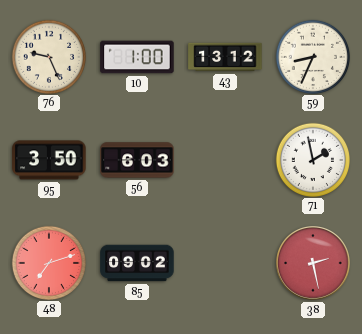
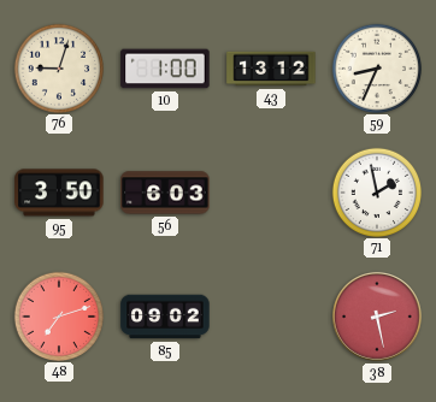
76: 9:26 -> 9:03
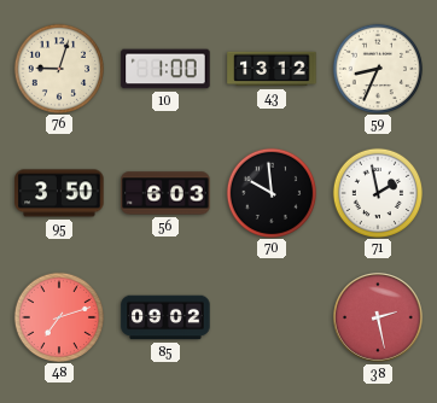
70: none -> 9:59
